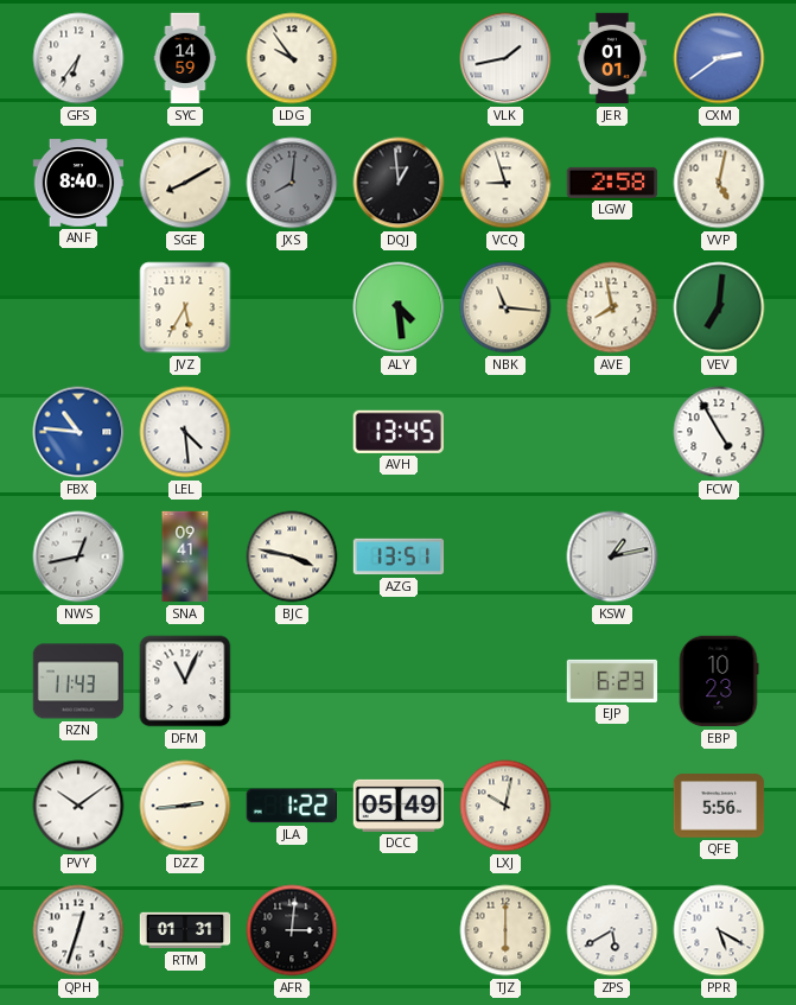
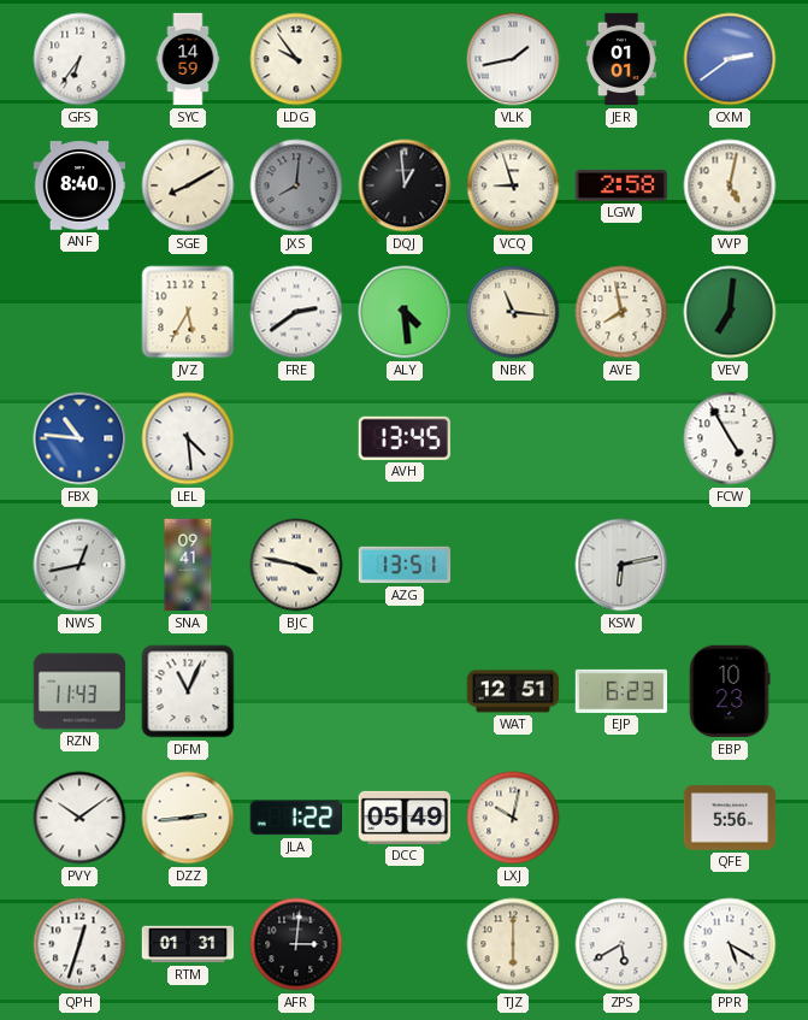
FRE: none -> 2:39
KSW: 1:13 -> 6:13
WAT: none -> 12:51
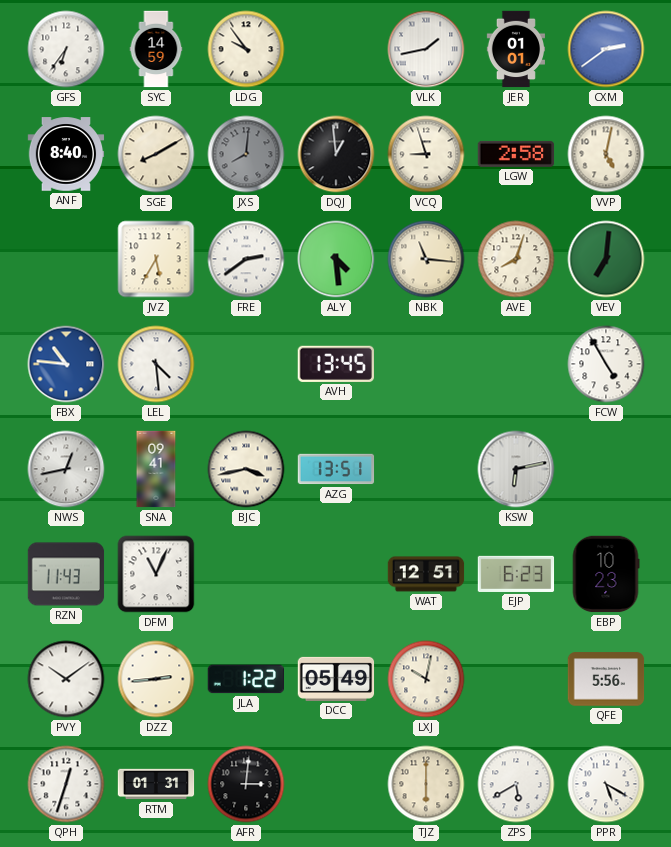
AVE: 7:58 -> 8:03
BJC: 3:47 -> 3:43
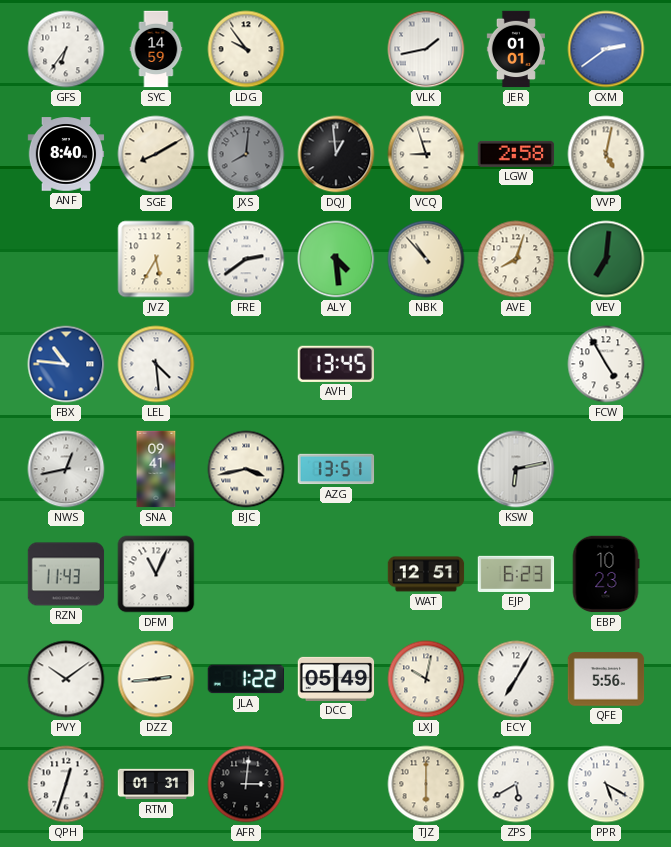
NBK: 11:16 -> 10:53
ECY: none -> 7:05
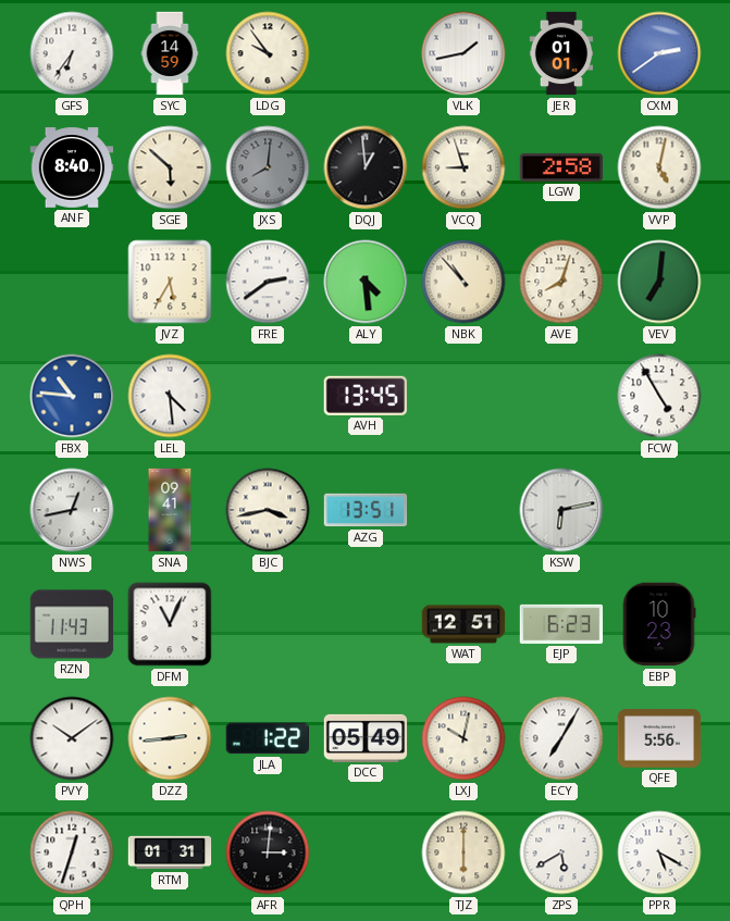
SGE: 8:10 -> 5:52
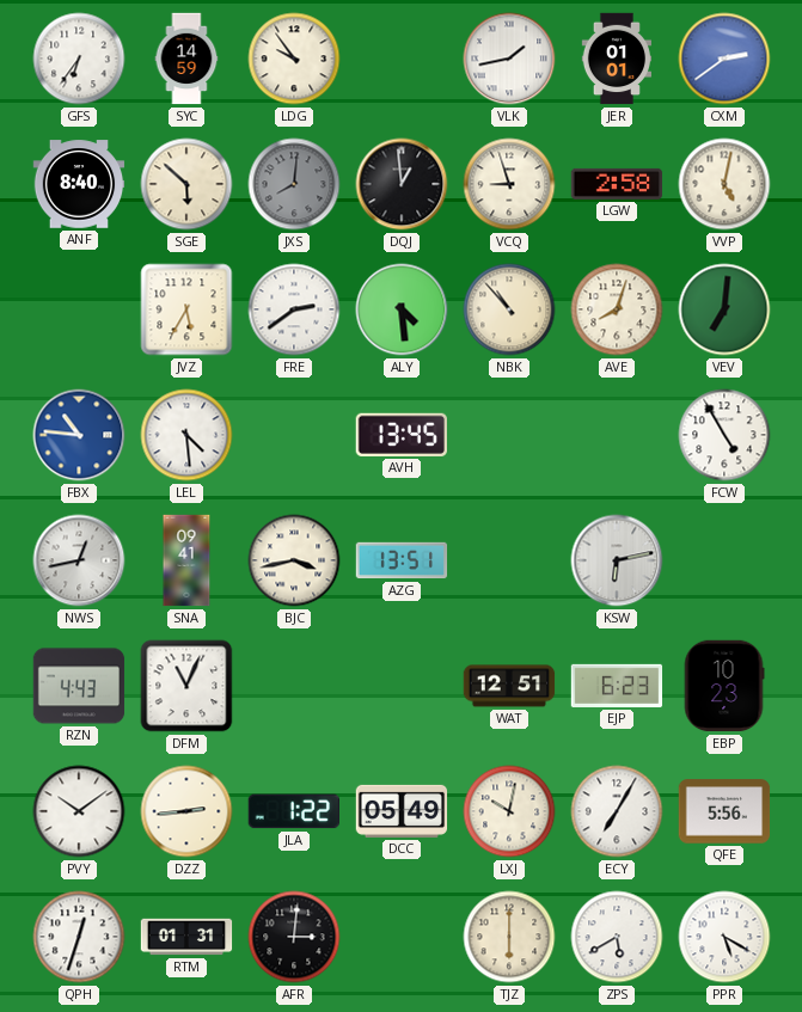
RZN: 11:43 -> 4:43
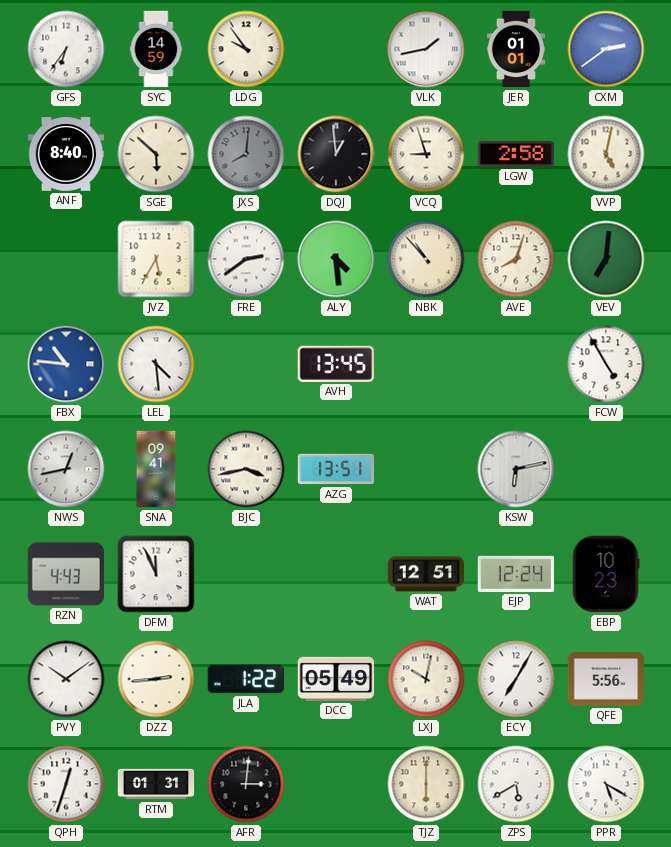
DFM: 11:04 -> 11:56
EJP: 6:23 -> 12:24
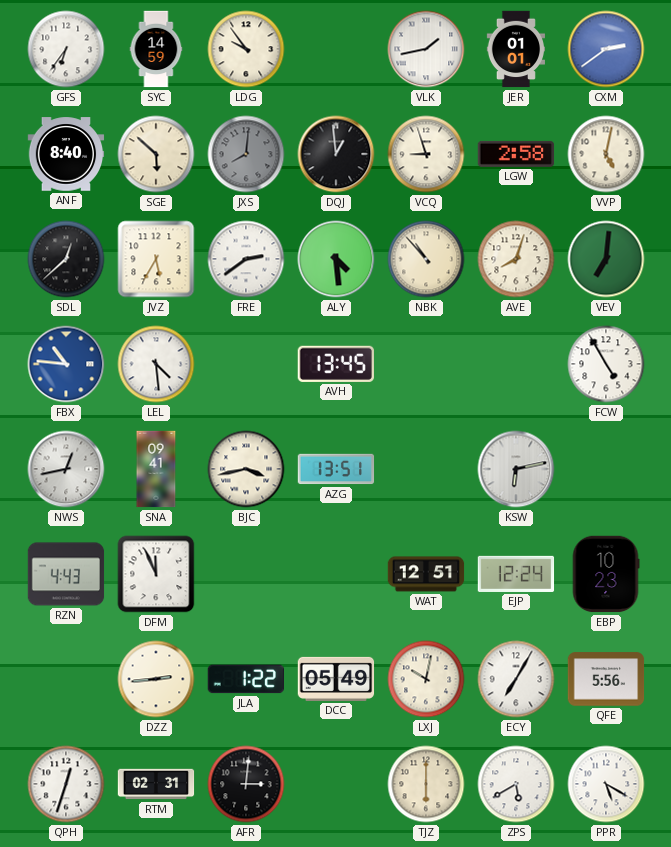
SDL: none -> 12:38
PVY: 10:09 -> none
RTM: 01:31 -> 02:31
